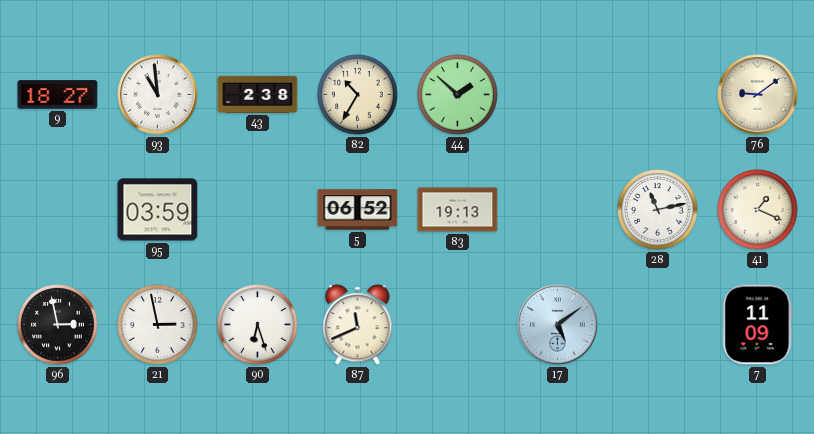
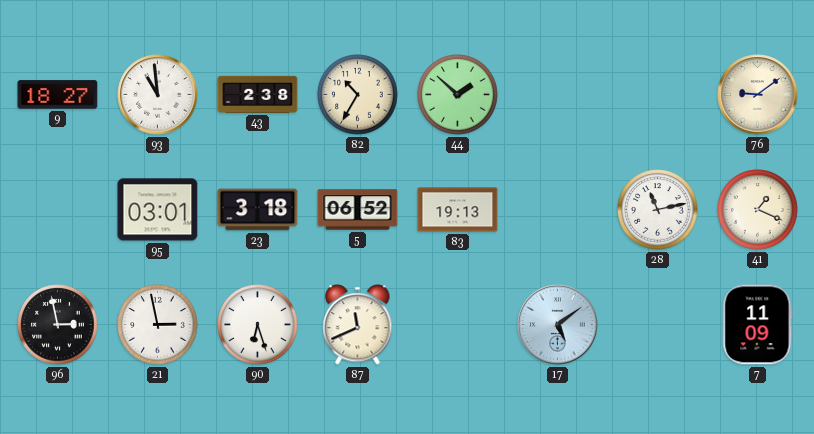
95: 03:59 -> 03:01
23: none -> 3:18
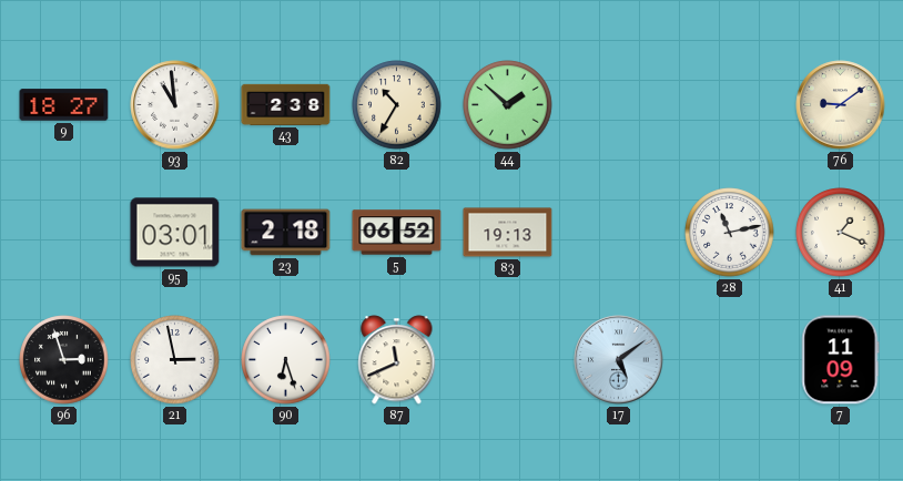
23: 3:18 -> 2:18
96: 2:58 -> 2:57
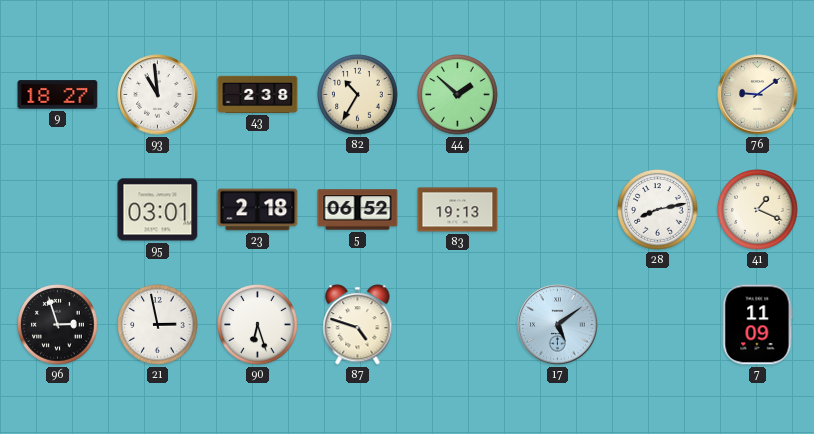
28: 11:13 -> 8:13
87: 11:41 -> 4:48
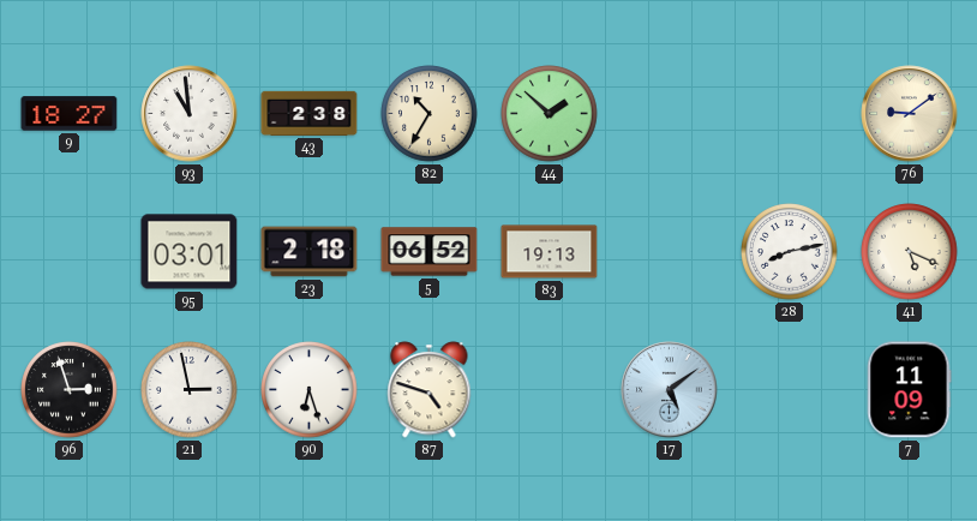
41: 1:19 -> 5:19
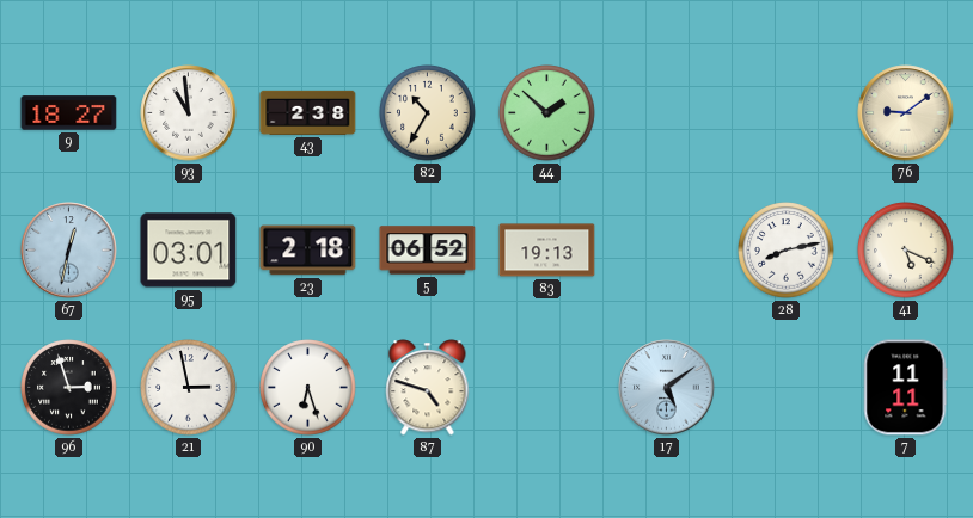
67: none -> 12:32
7: 11:09 -> 11:11
